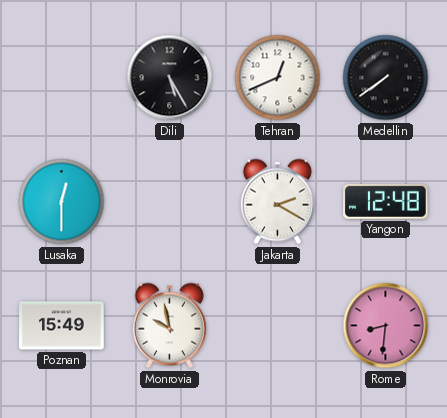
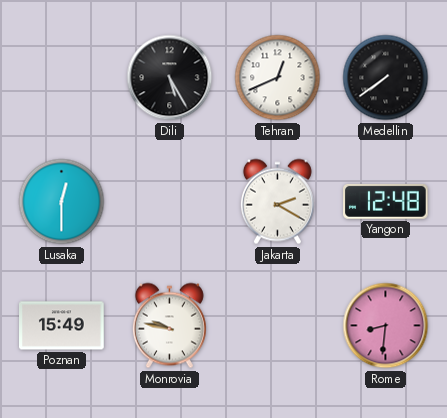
Monrovia: 9:58 -> 9:47
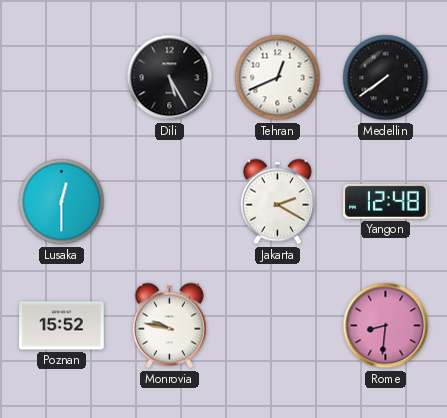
Poznan: 15:49 -> 15:52
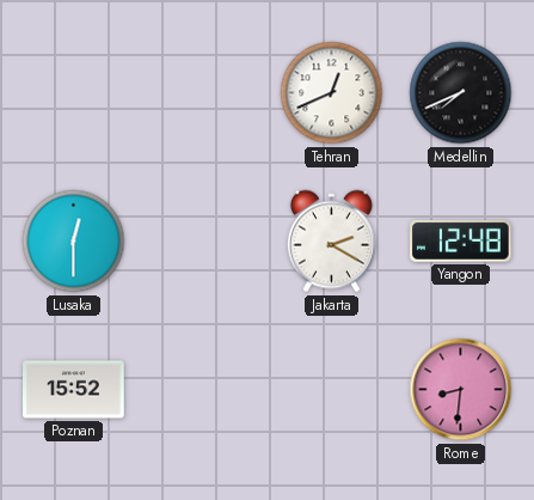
Dili: 5:25 -> none
Medellin: 7:39 -> 7:41
Monrovia: 9:47 -> none
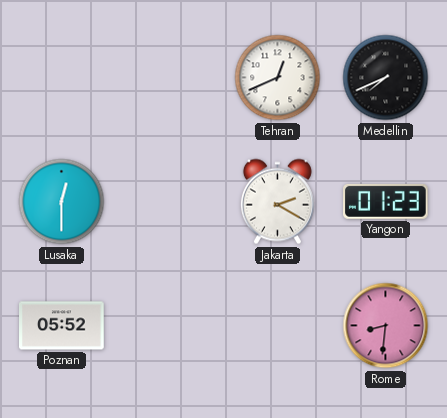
Yangon: 12:48 -> 01:23
Poznan: 15:52 -> 05:52
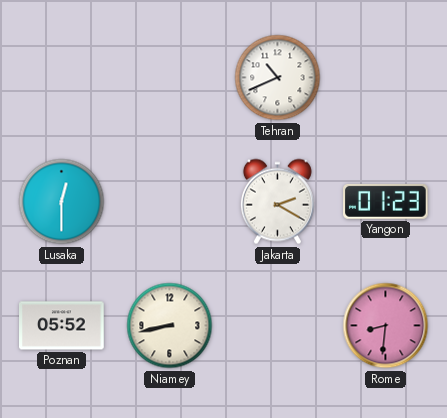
Tehran: 12:41 -> 10:41
Medellin: 7:41 -> none
Niamey: none -> 8:43
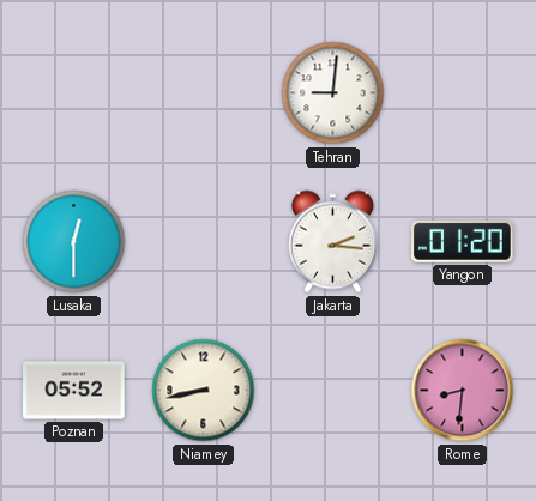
Tehran: 10:41 -> 9:01
Jakarta: 2:20 -> 2:16
Yangon: 01:23 -> 01:20
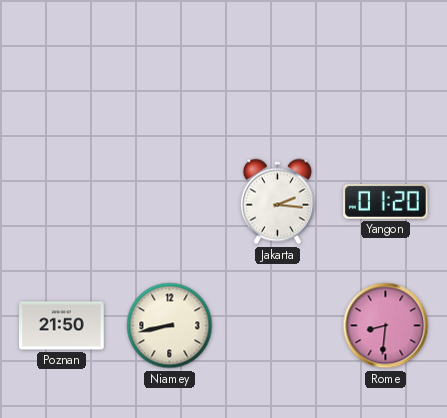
Tehran: 9:01 -> none
Lusaka: 12:30 -> none
Poznan: 05:52 -> 21:50
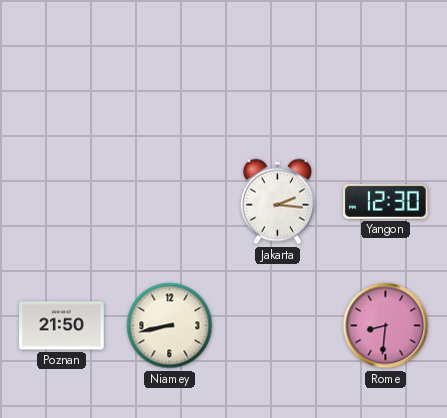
Yangon: 01:20 -> 12:30
